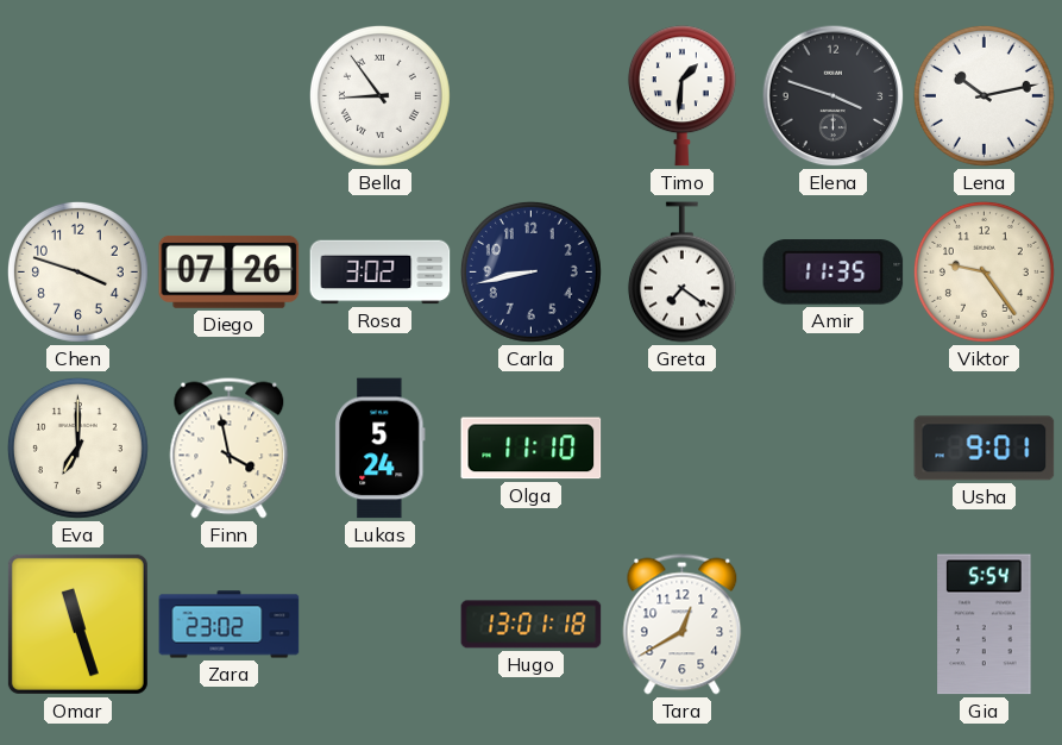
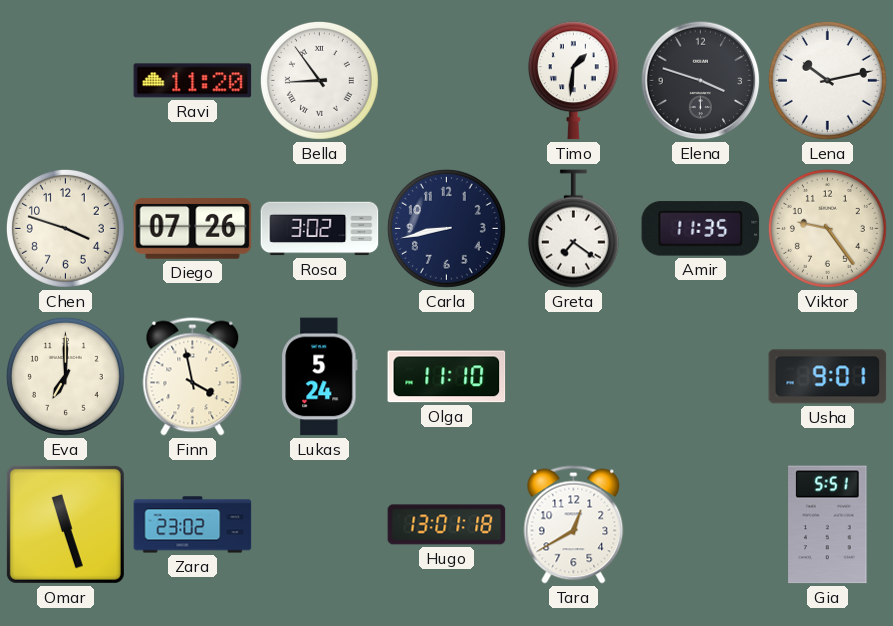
Ravi: none -> 11:20
Gia: 5:54 -> 5:51
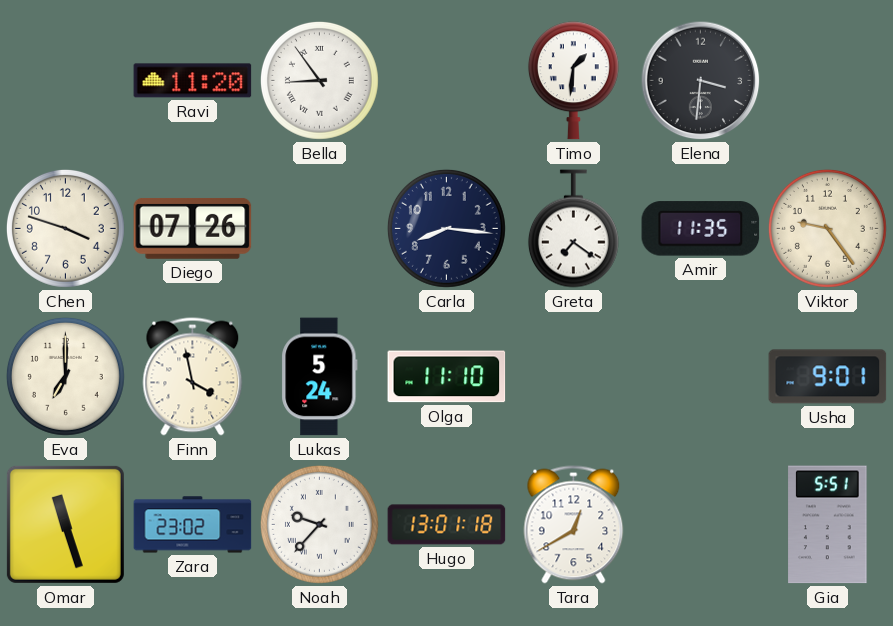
Elena: 3:48 -> 3:31
Lena: 10:13 -> none
Rosa: 3:02 -> none
Carla: 8:43 -> 8:16
Noah: none -> 9:37
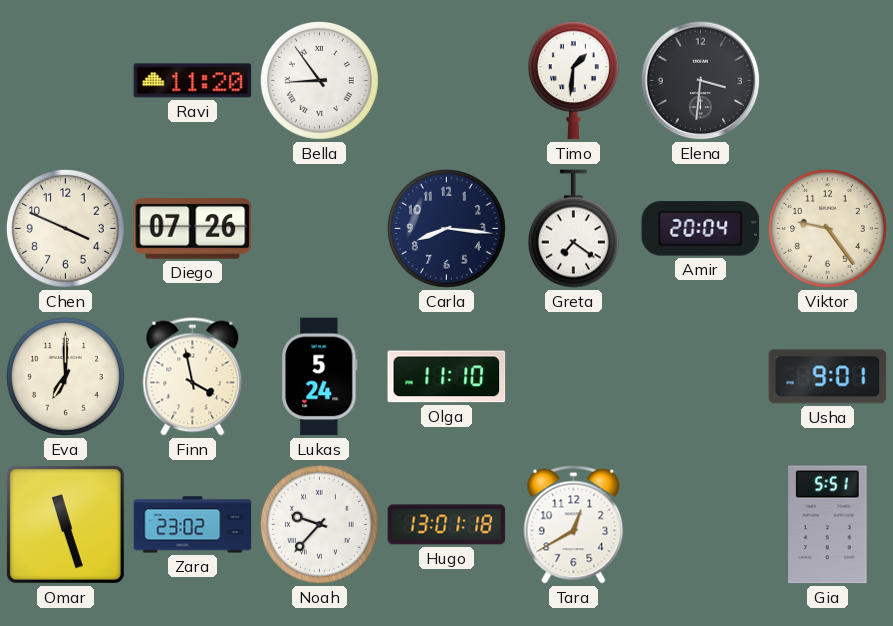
Chen: 3:48 -> 3:49
Amir: 11:35 -> 20:04
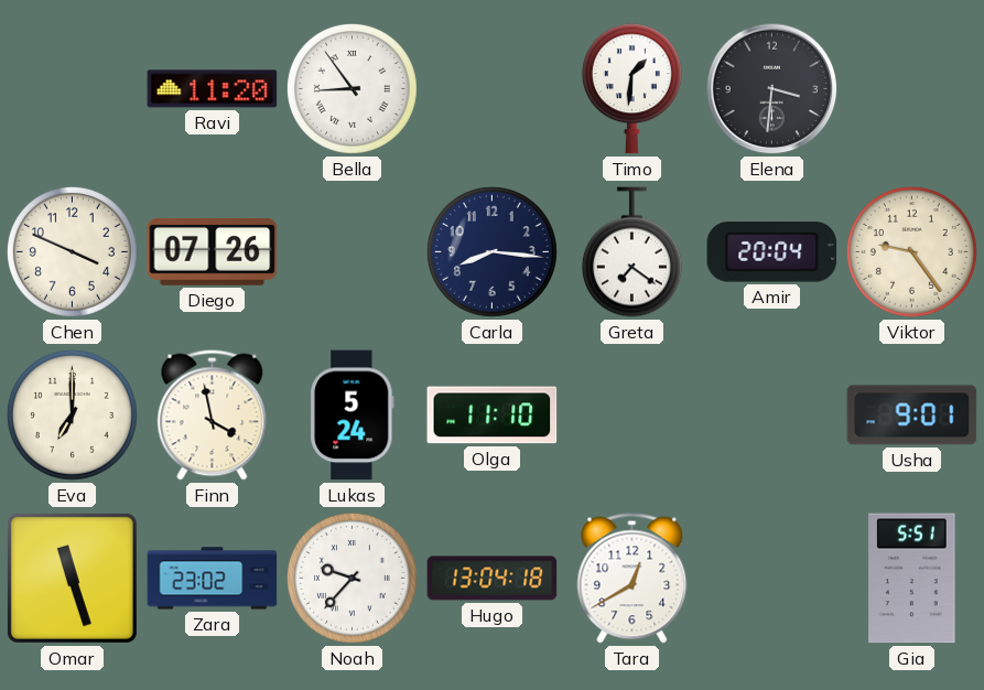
Hugo: 13:01 -> 13:04
